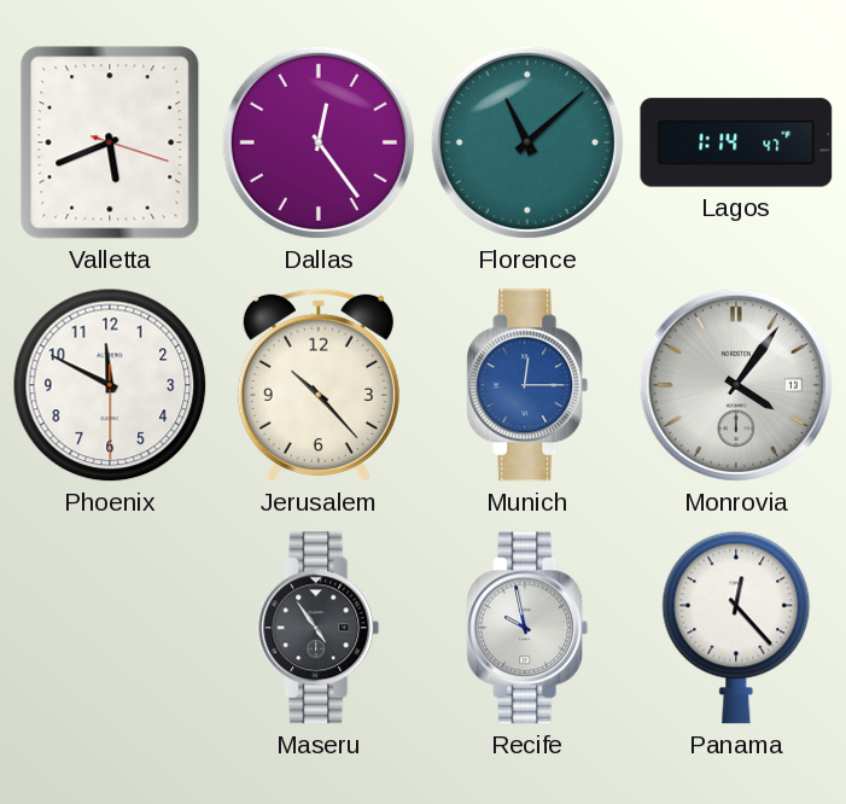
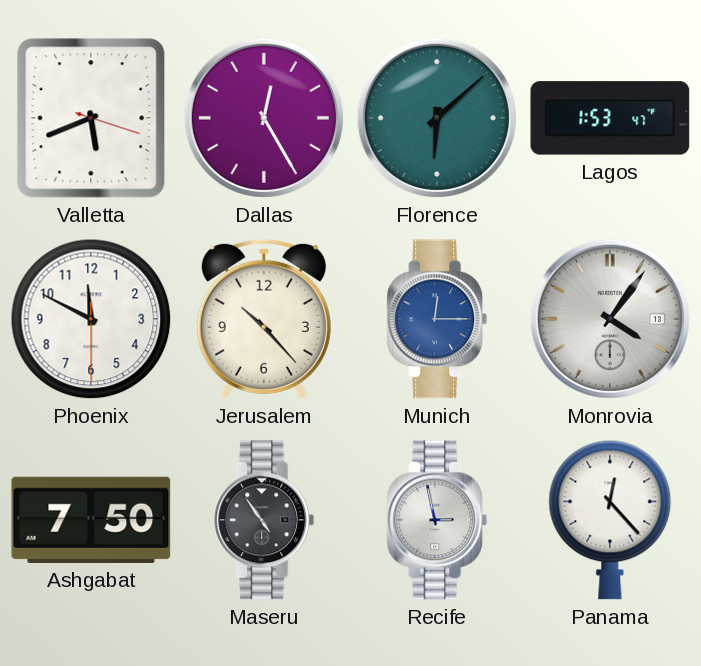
Dallas: 12:24 -> 12:25
Florence: 11:08 -> 6:08
Lagos: 1:14 -> 1:53
Ashgabat: none -> 7:50
Recife: 9:58 -> 2:58
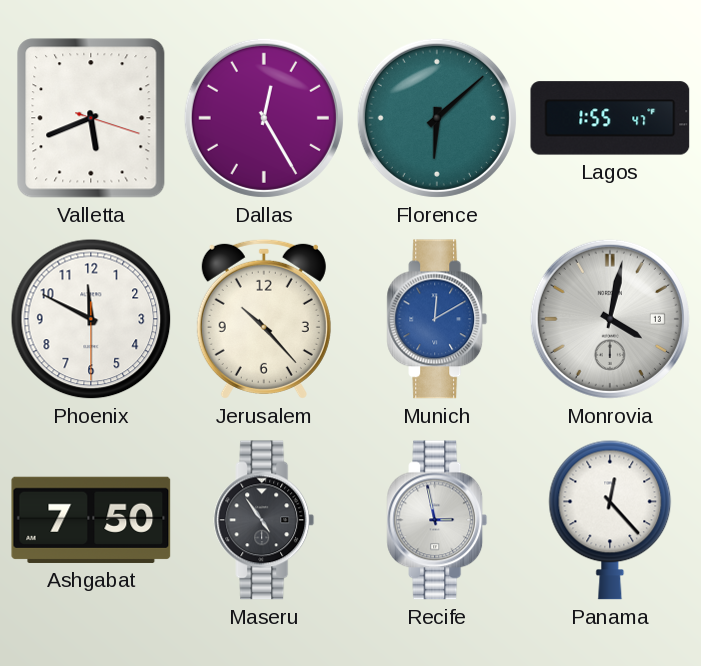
Lagos: 1:53 -> 1:55
Munich: 12:15 -> 12:10
Monrovia: 4:06 -> 4:02
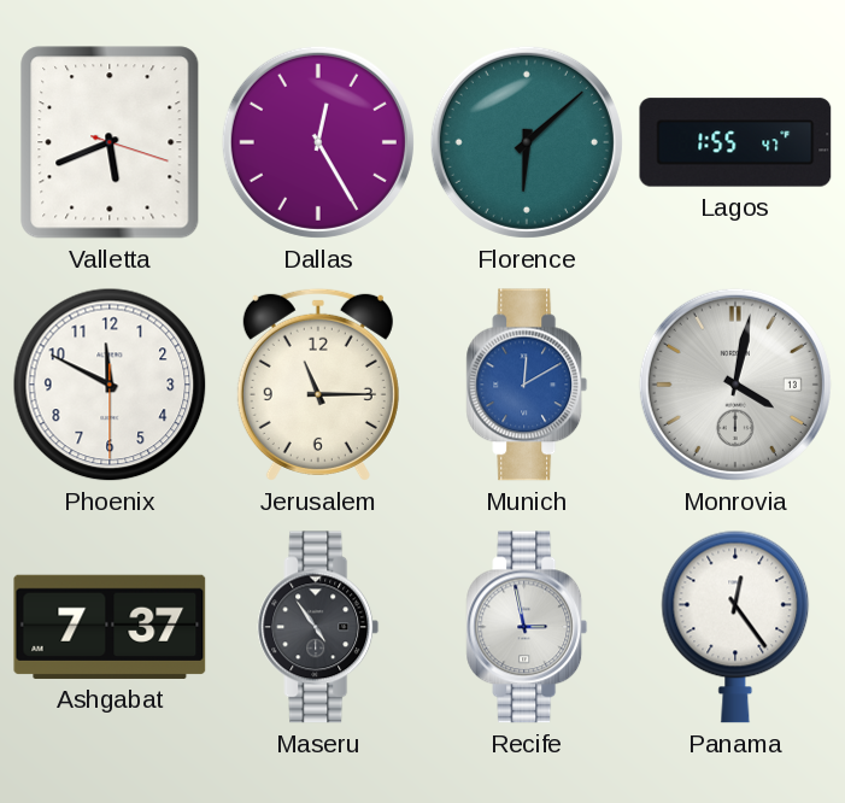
Jerusalem: 10:23 -> 11:15
Ashgabat: 7:50 -> 7:37
Panama: 12:23 -> 12:24
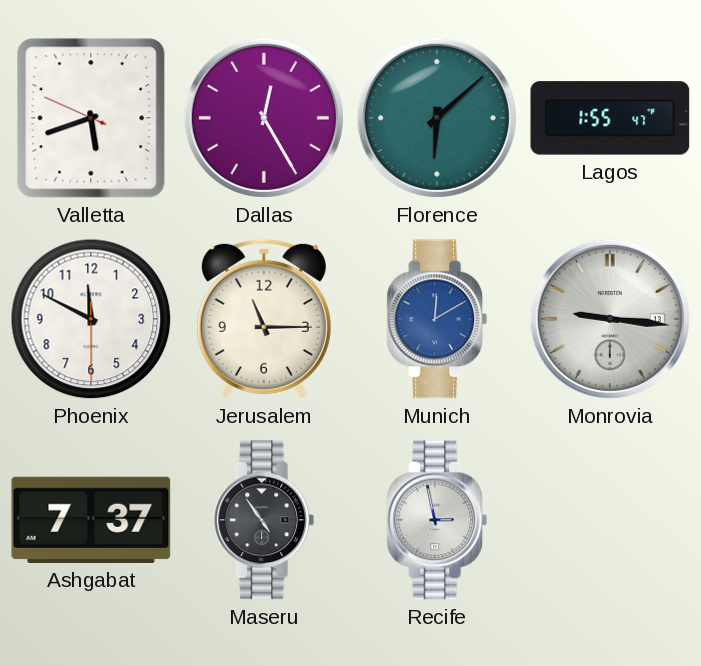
Valletta: 5:41:18 -> 5:41:49
Monrovia: 4:02 -> 9:16
Panama: 12:24 -> none
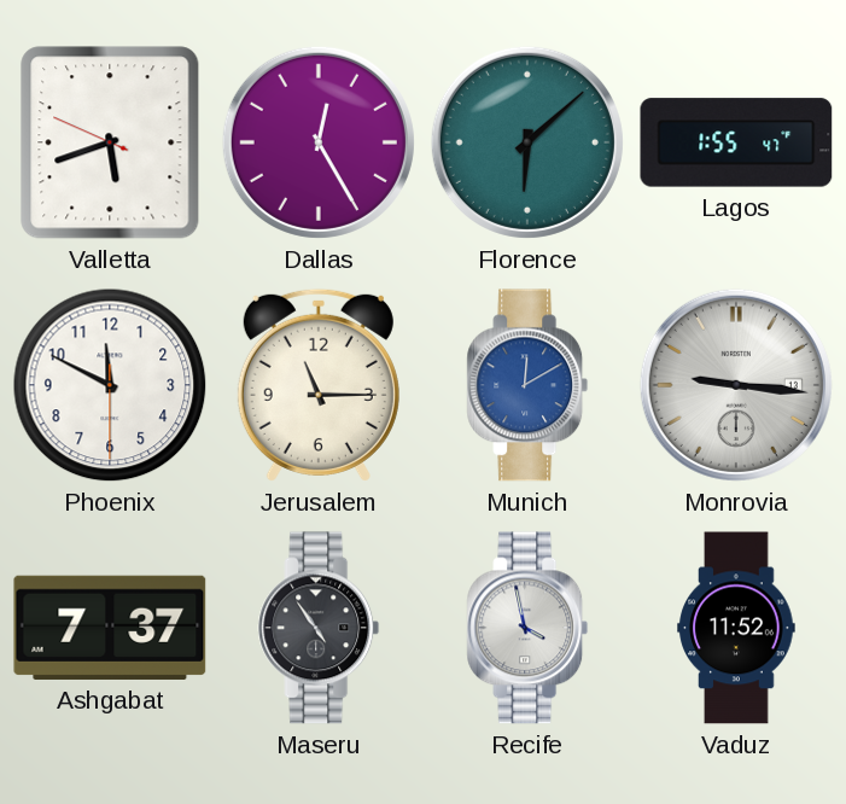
Recife: 2:58 -> 3:58
Vaduz: none -> 11:52
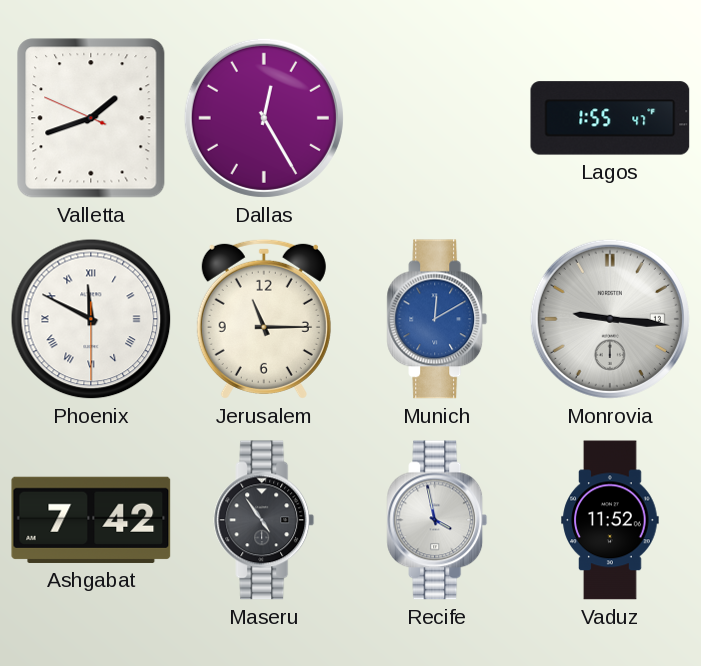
Valletta: 5:41 -> 1:41
Florence: 6:08 -> none
Phoenix numerals: Arabic -> Roman
Ashgabat: 7:37 -> 7:42
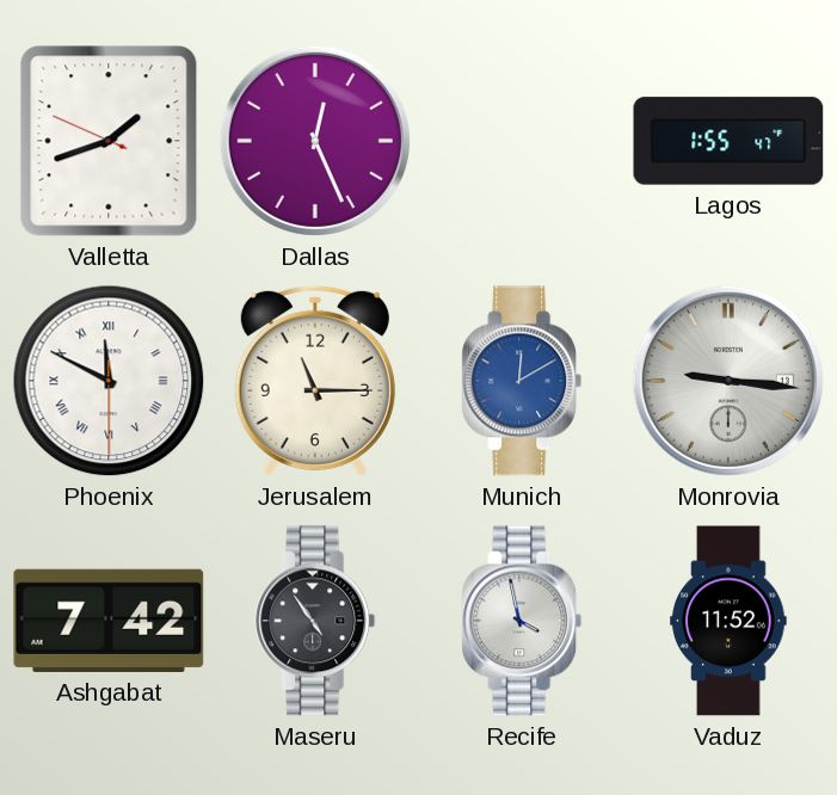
Dallas: 12:25 -> 12:26
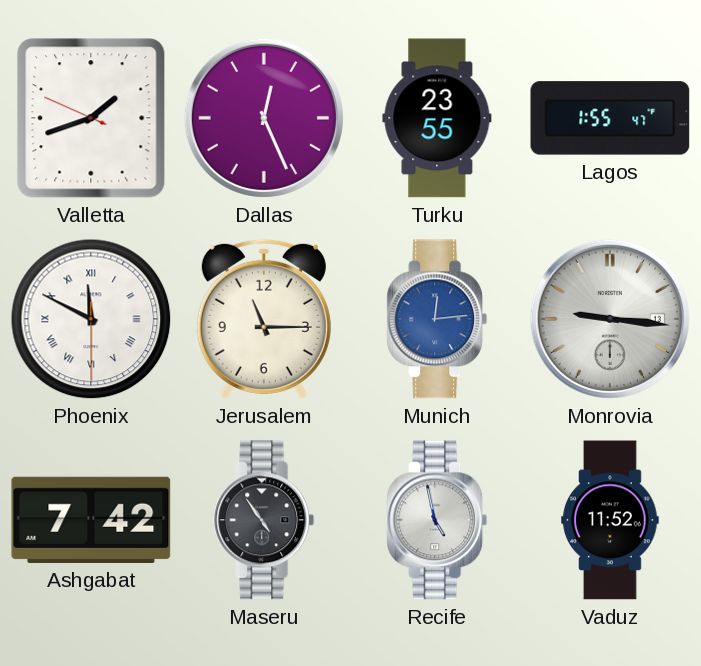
Turku: none -> 23:55
Munich: 12:10 -> 12:14
Recife: 3:58 -> 4:58
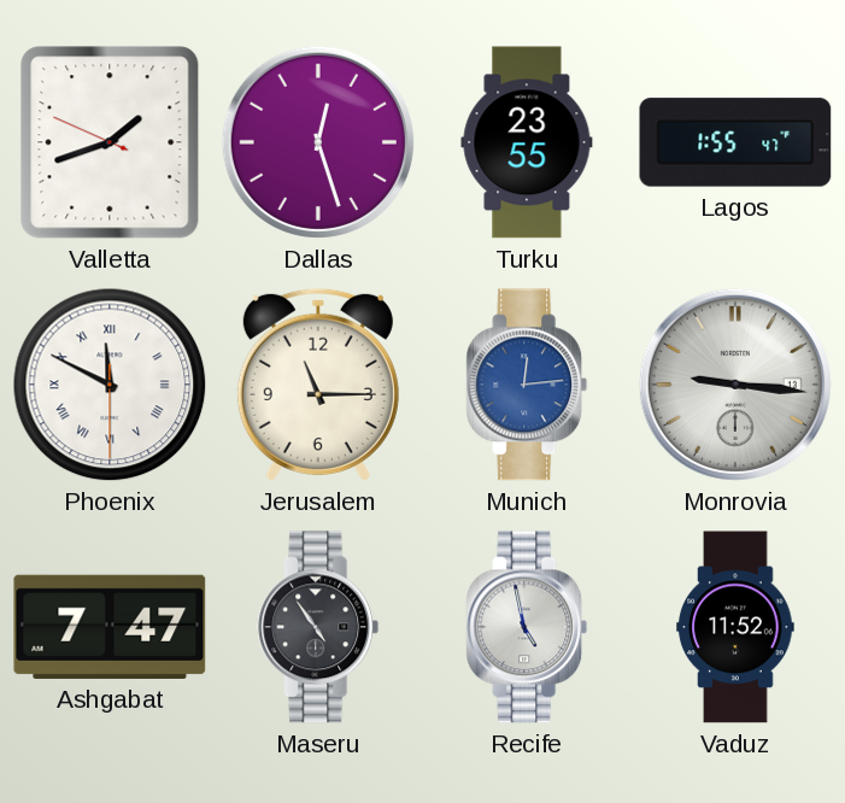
Dallas: 12:26 -> 12:27
Ashgabat: 7:42 -> 7:47
